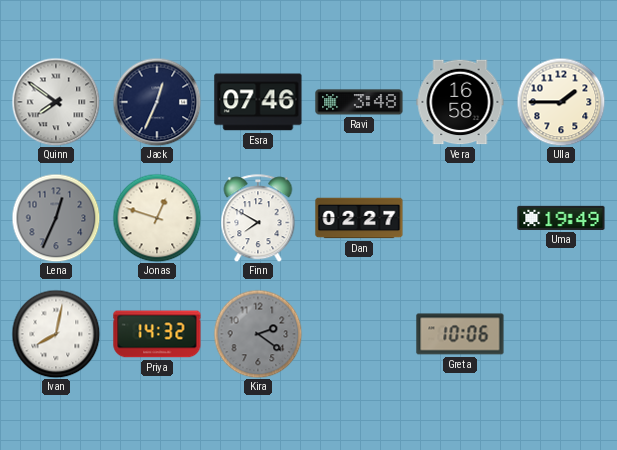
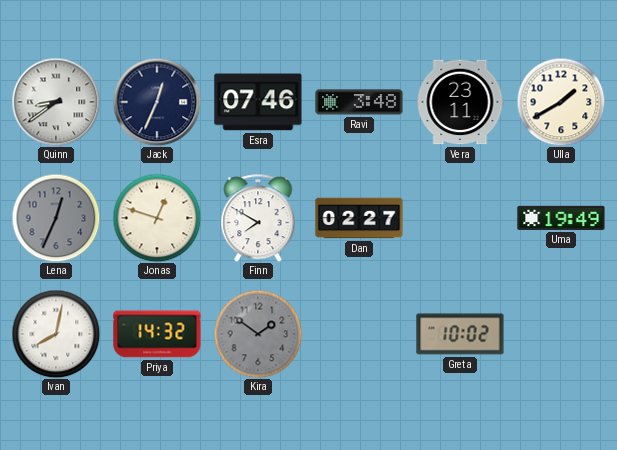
Quinn: 7:51 -> 8:39
Vera: 16:58 -> 23:11
Ulla: 1:45 -> 1:40
Kira: 2:21 -> 1:51
Greta: 10:06 -> 10:02
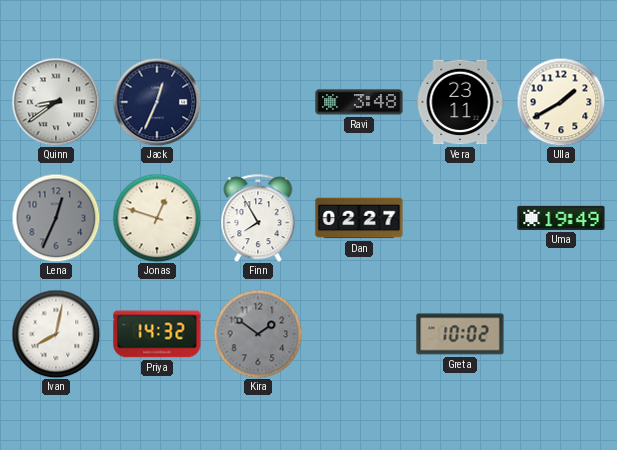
Esra: 07:46 -> none
Finn: 7:50 -> 7:55
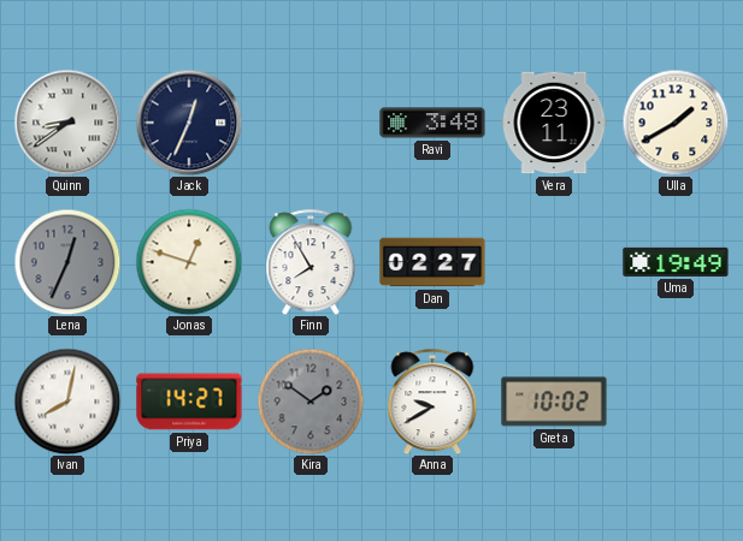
Priya: 14:32 -> 14:27
Anna: none -> 9:40
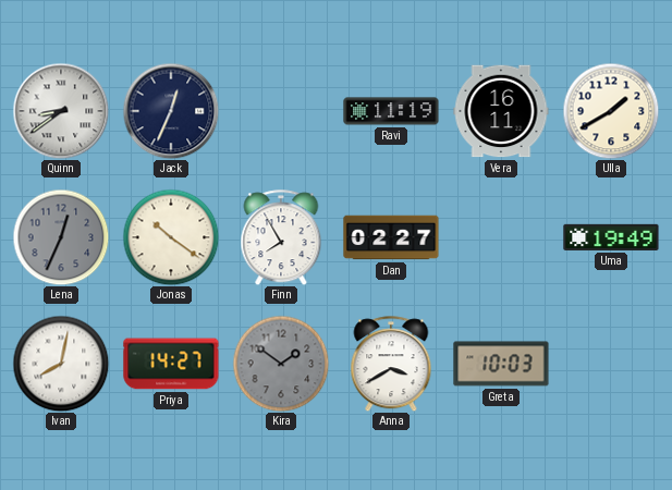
Ravi: 3:48 -> 11:19
Vera: 23:11 -> 16:11
Jonas: 12:48 -> 10:21
Anna: 9:40 -> 3:40
Greta: 10:02 -> 10:03
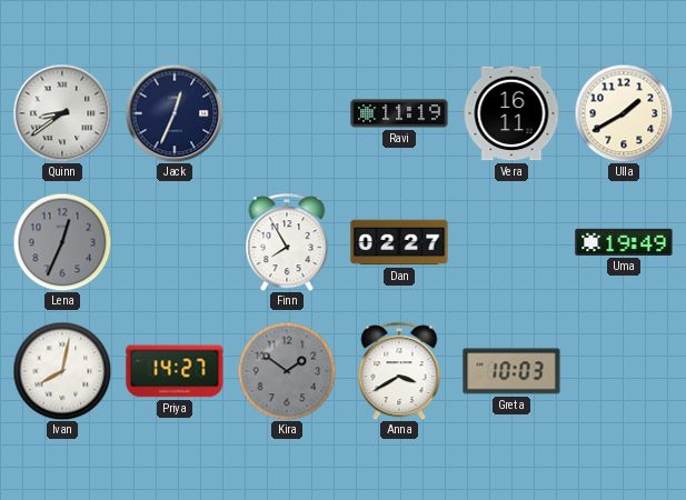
Jonas: 10:21 -> none
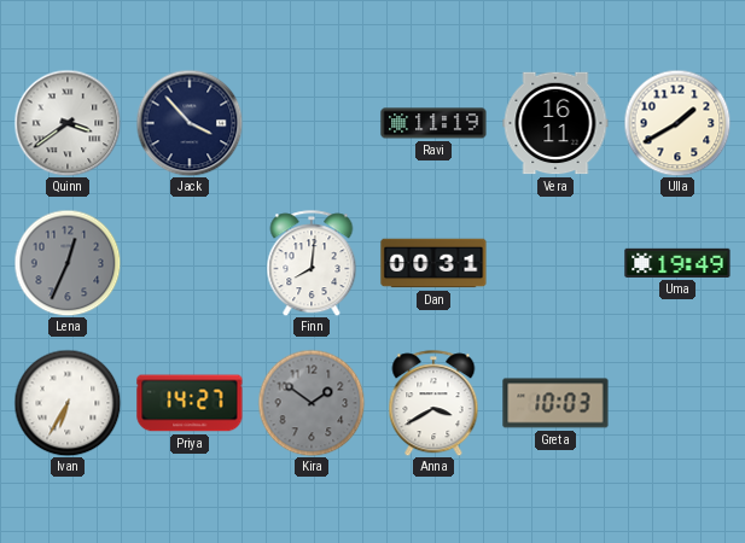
Quinn: 8:39 -> 3:39
Jack: 12:34 -> 3:53
Finn: 7:55 -> 8:01
Dan: 02:27 -> 00:31
Ivan: 8:02 -> 6:35
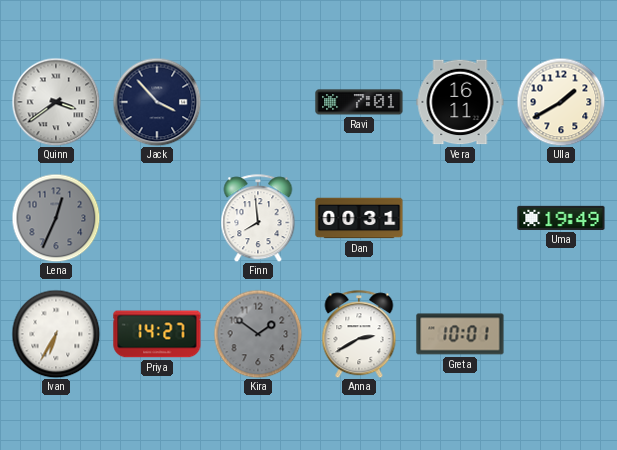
Ravi: 11:19 -> 7:01
Finn: 8:01 -> 7:59
Anna: 3:40 -> 2:40
Greta: 10:03 -> 10:01
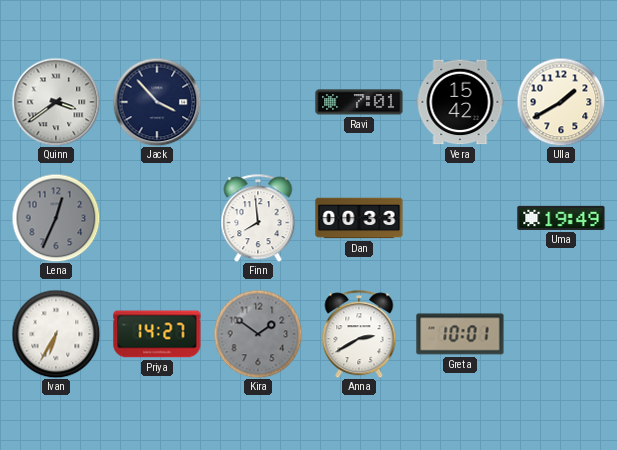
Vera: 16:11 -> 15:42
Dan: 00:31 -> 00:33
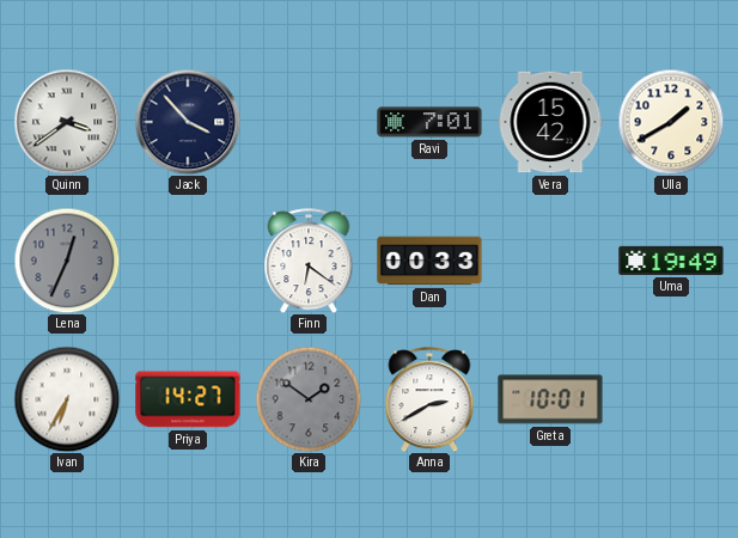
Finn: 7:59 -> 6:21
